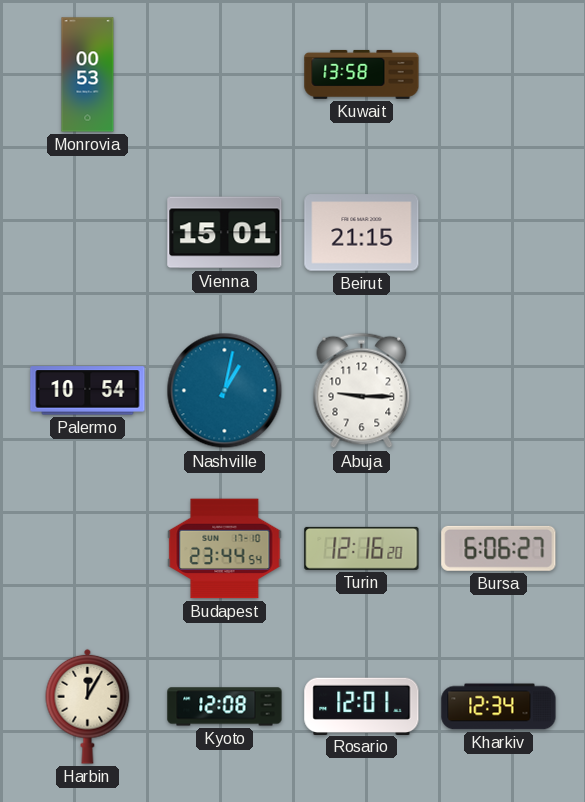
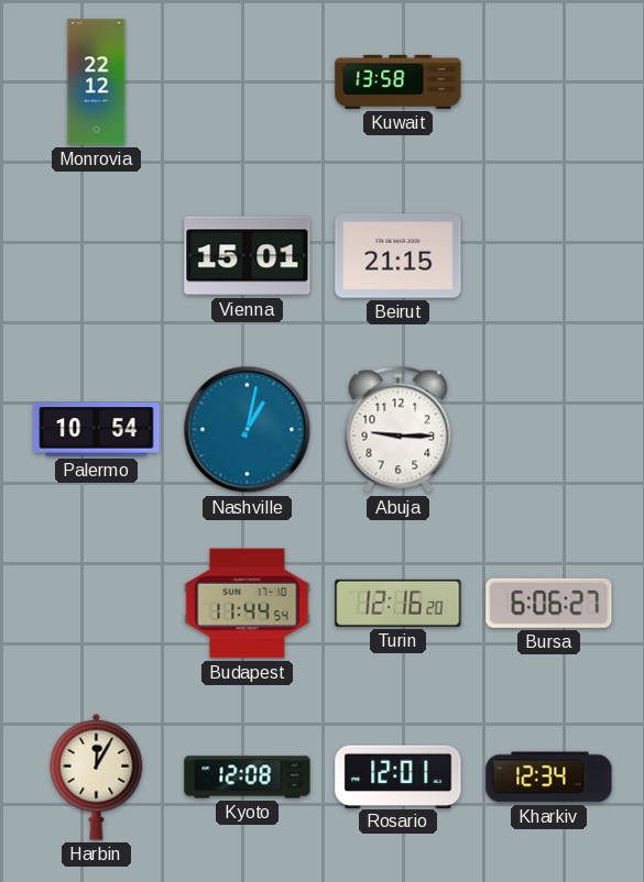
Monrovia: 00:53 -> 22:12
Budapest: 23:44 -> 11:44
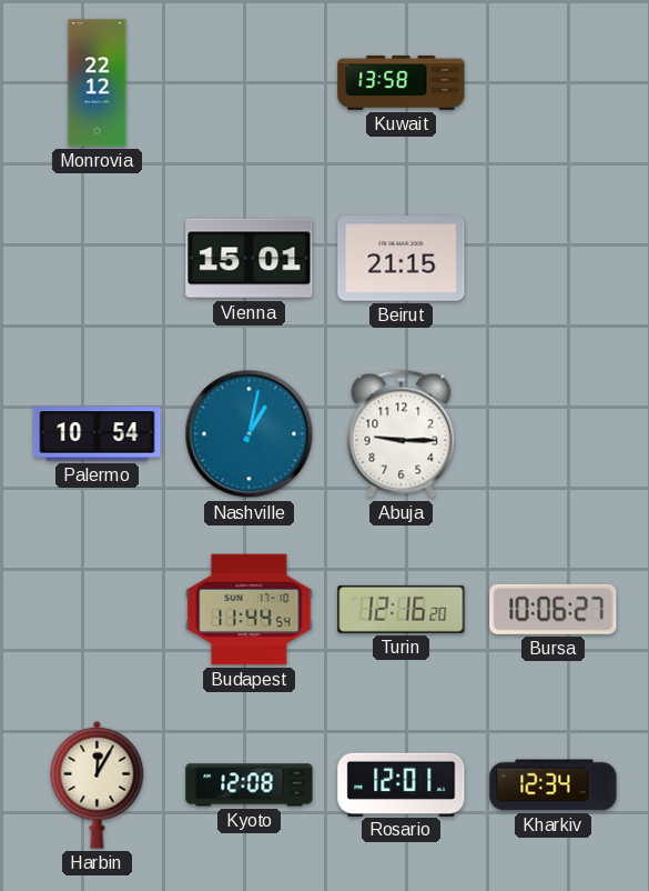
Bursa: 6:06 -> 10:06
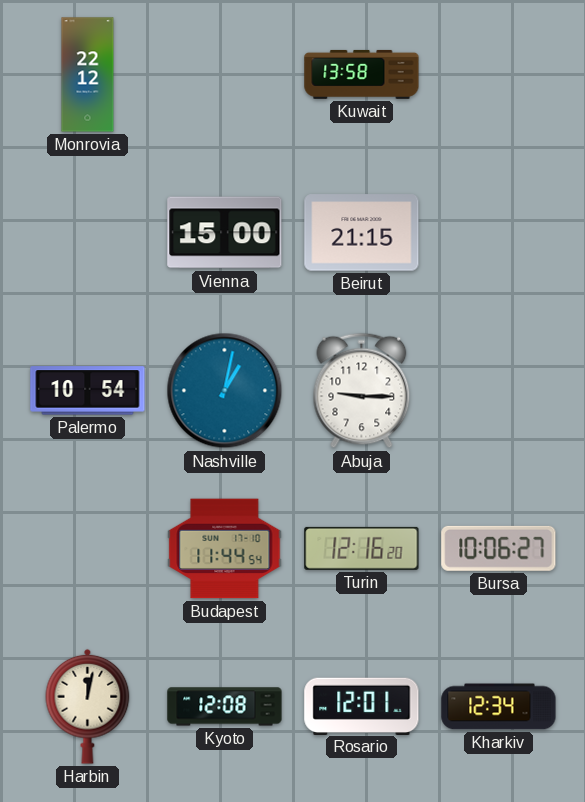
Vienna: 15:01 -> 15:00
Harbin: 12:05 -> 12:02
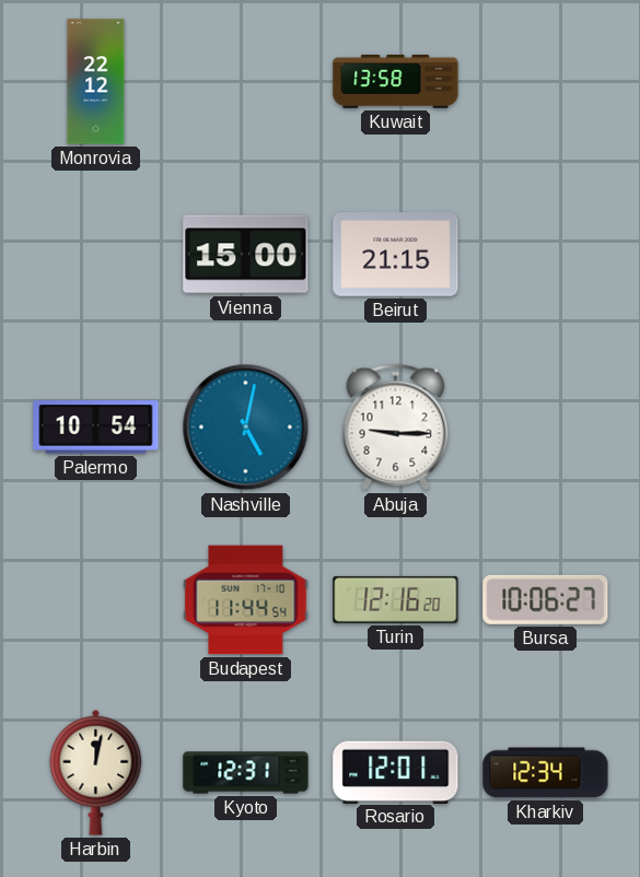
Nashville: 1:02 -> 5:02
Kyoto: 12:08 -> 12:31
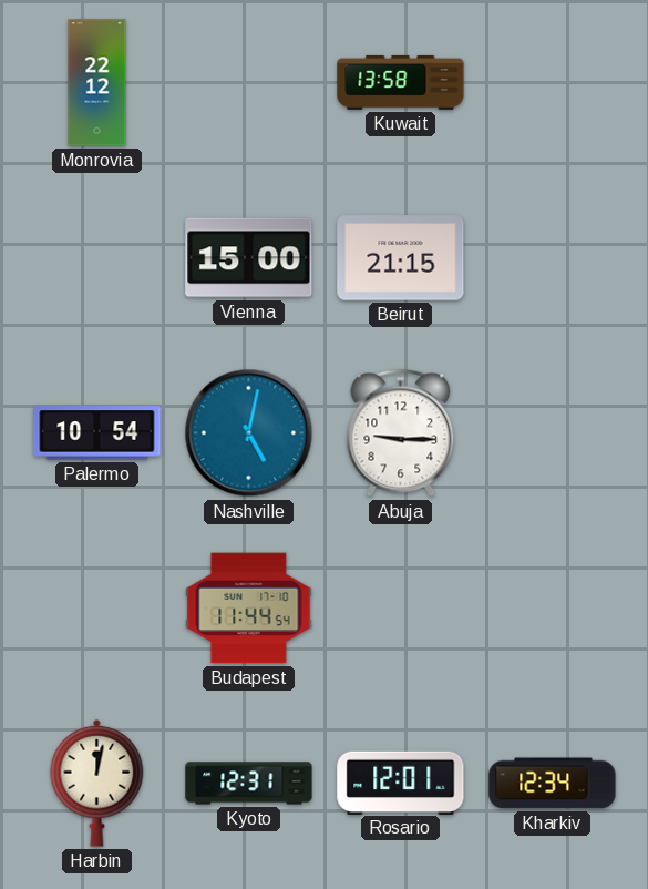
Turin: 12:16 -> none
Bursa: 10:06 -> none
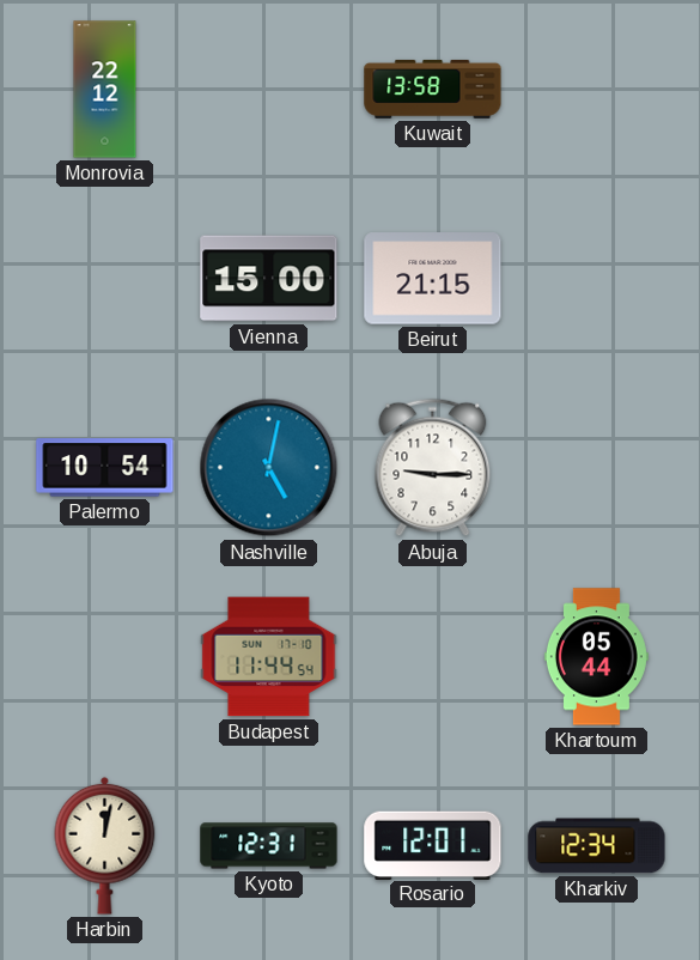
Khartoum: none -> 05:44
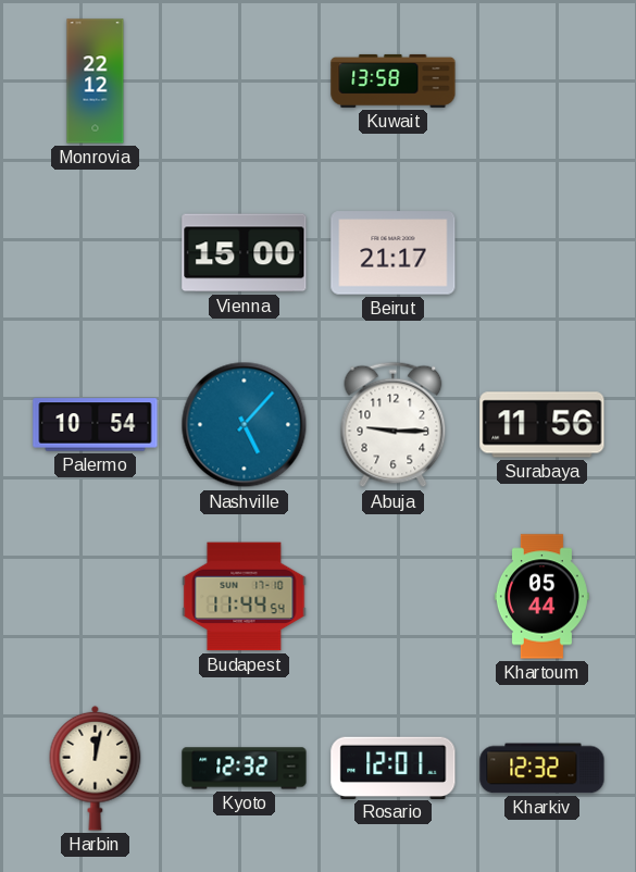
Beirut: 21:15 -> 21:17
Nashville: 5:02 -> 5:07
Surabaya: none -> 11:56
Kyoto: 12:31 -> 12:32
Kharkiv: 12:34 -> 12:32
